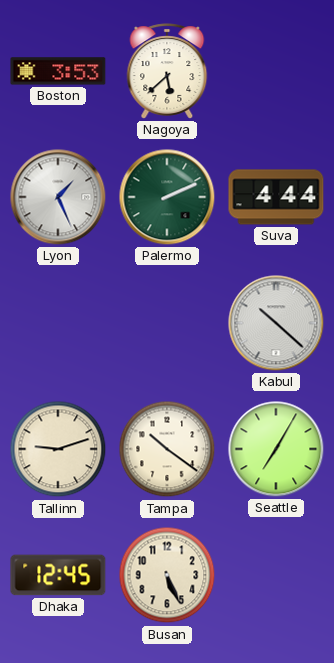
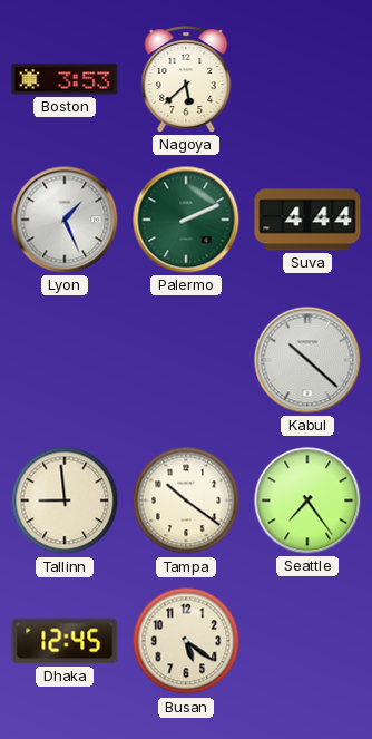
Tallinn: 9:12 -> 8:59
Seattle: 7:05 -> 7:24
Busan: 5:26 -> 5:21
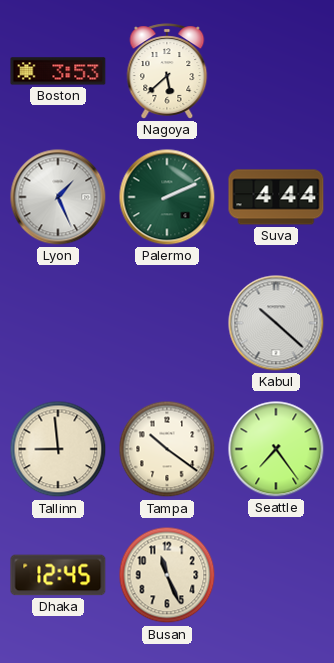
Busan: 5:21 -> 11:26
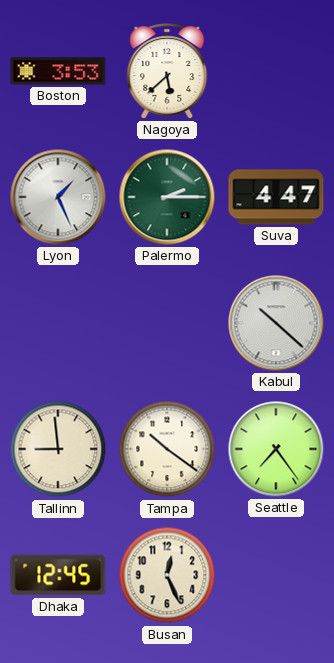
Palermo: 2:11 -> 2:15
Suva: 4:44 -> 4:47
Busan: 11:26 -> 12:26
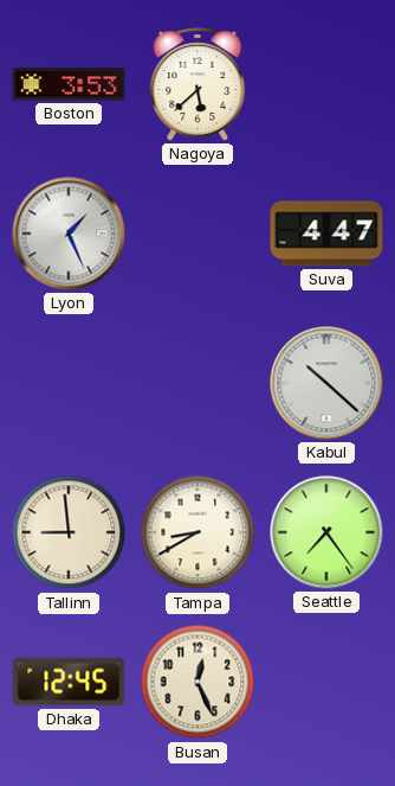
Palermo: 2:15 -> none
Tampa: 10:21 -> 8:40
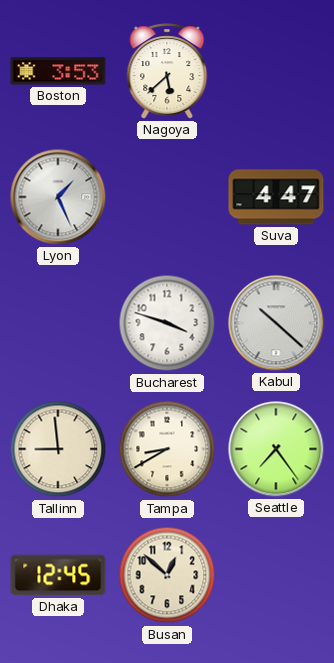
Bucharest: none -> 3:48
Busan: 12:26 -> 12:52
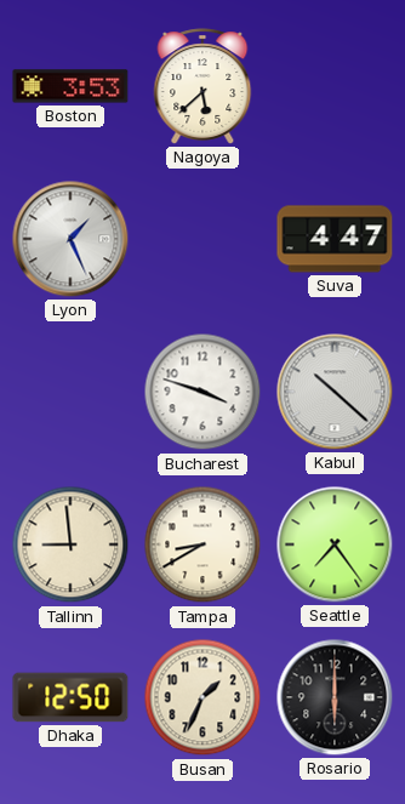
Dhaka: 12:45 -> 12:50
Busan: 12:52 -> 1:34
Rosario: none -> 6:00
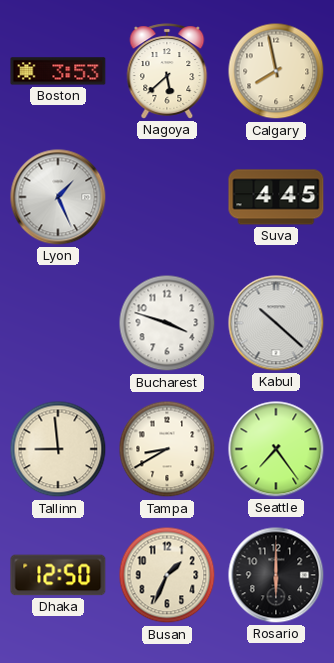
Calgary: none -> 7:58
Suva: 4:47 -> 4:45
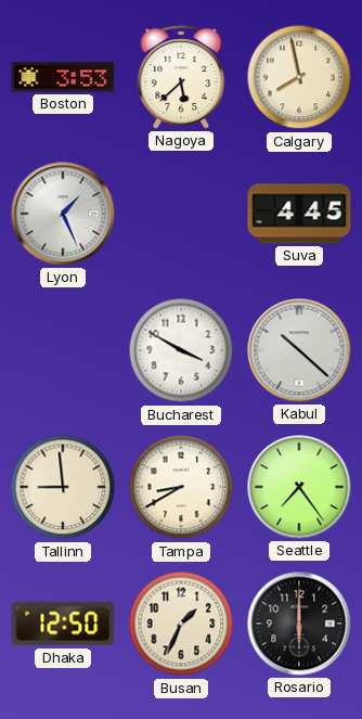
Bucharest: 3:48 -> 3:50
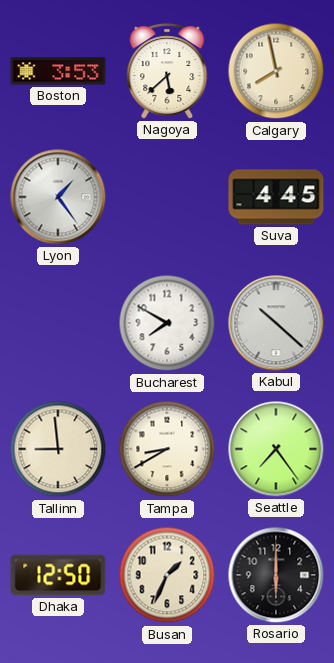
Lyon: 1:26 -> 1:24
Bucharest: 3:50 -> 7:50
